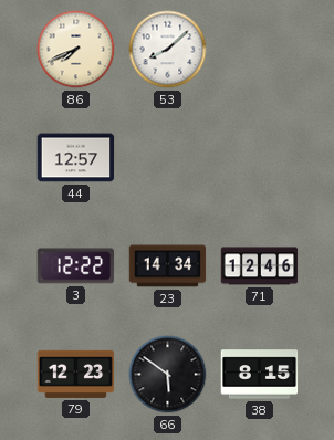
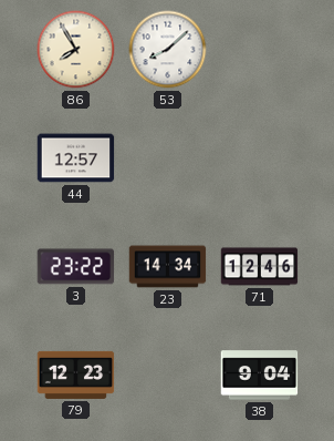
86: 7:41 -> 7:55
3: 12:22 -> 23:22
66: 5:51 -> none
38: 8:15 -> 9:04
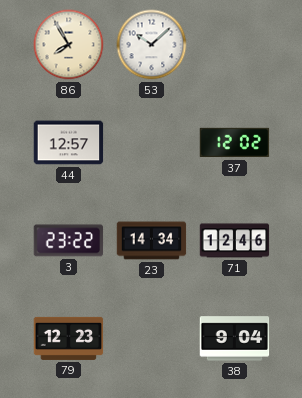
53: 8:08 -> 10:08
37: none -> 12:02
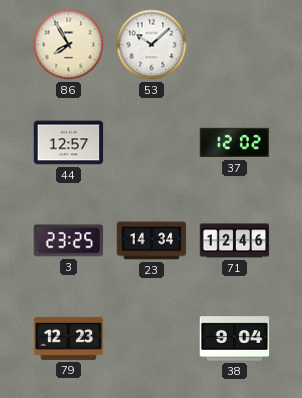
3: 23:22 -> 23:25
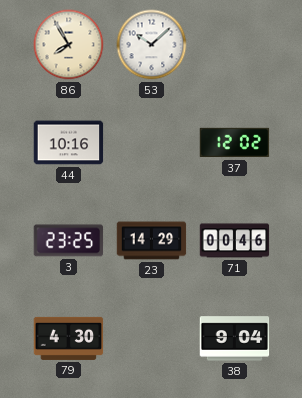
44: 12:57 -> 10:16
23: 14:34 -> 14:29
71: 12:46 -> 00:46
79: 12:23 -> 4:30
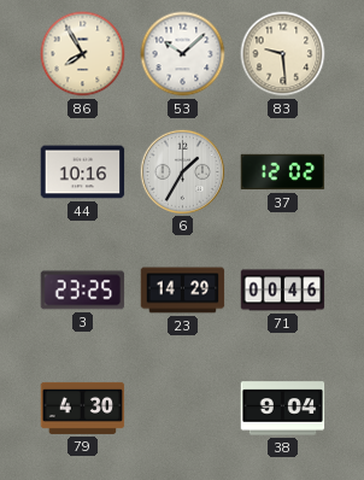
83: none -> 9:29
6: none -> 1:35
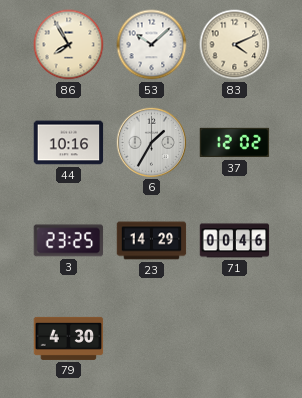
83: 9:29 -> 4:11
38: 9:04 -> none
